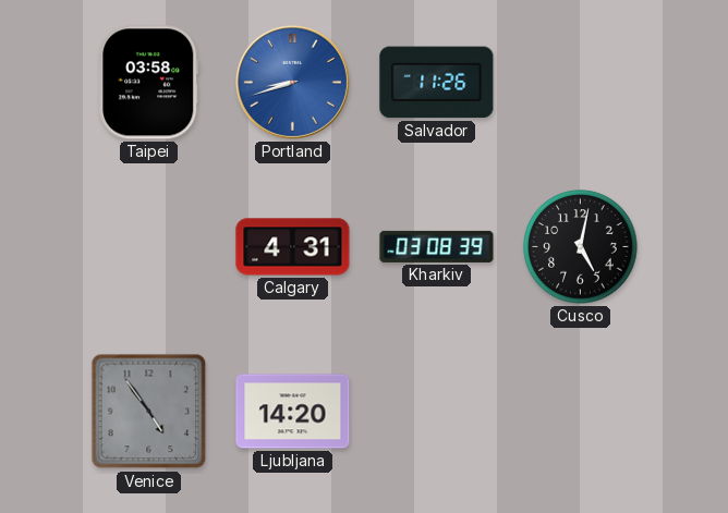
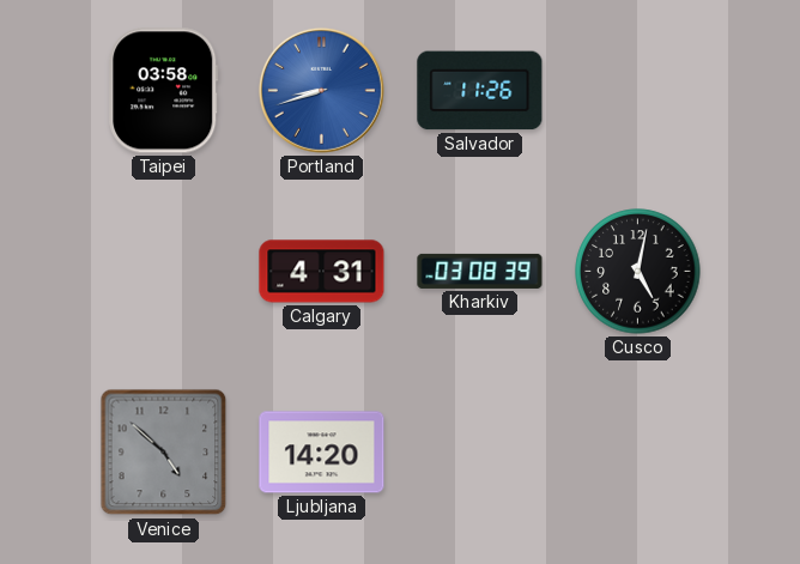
Venice: 4:54 -> 4:52
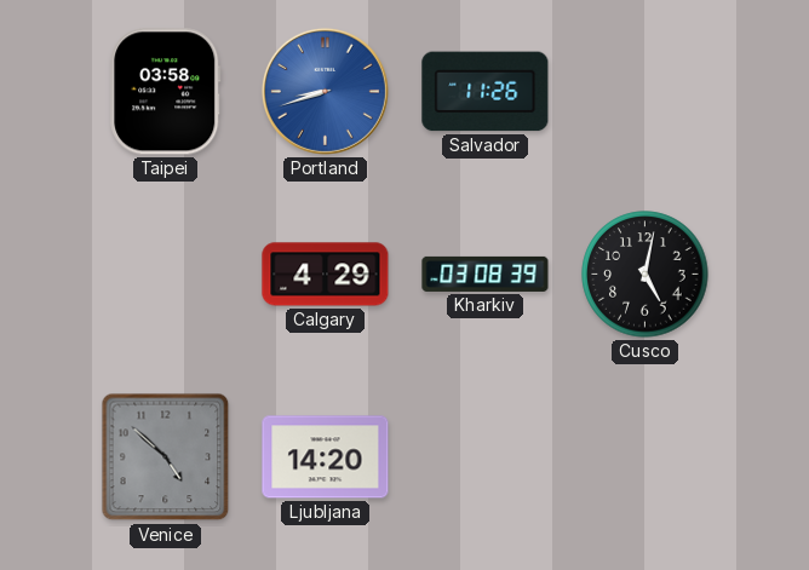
Calgary: 4:31 -> 4:29
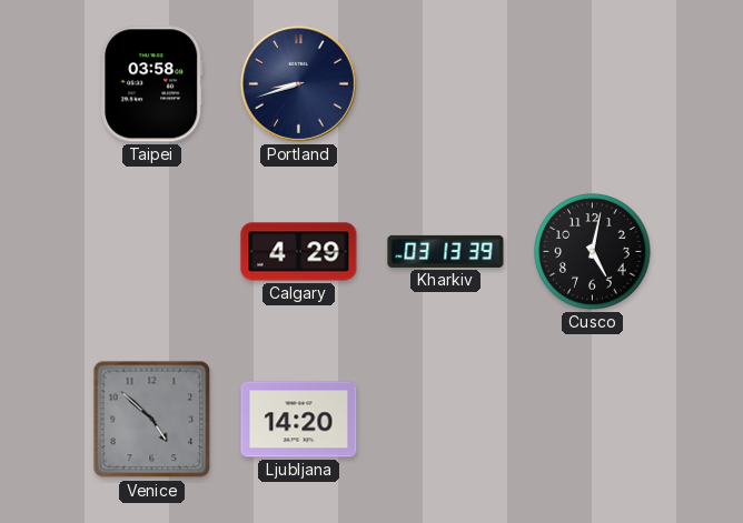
Portland dial: blue -> navy
Salvador: 11:26 -> none
Kharkiv: 03:08 -> 03:13
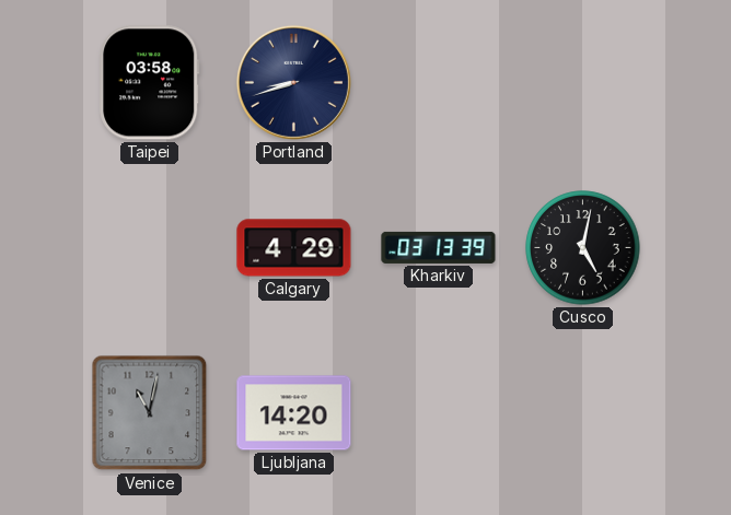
Venice: 4:52 -> 11:02
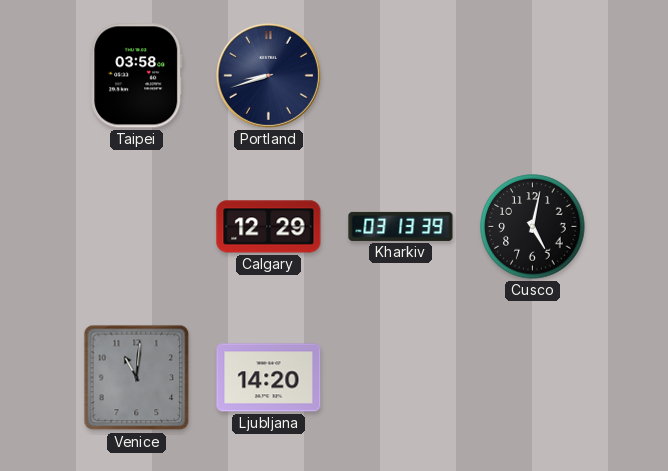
Calgary: 4:29 -> 12:29
Venice: 11:02 -> 11:01
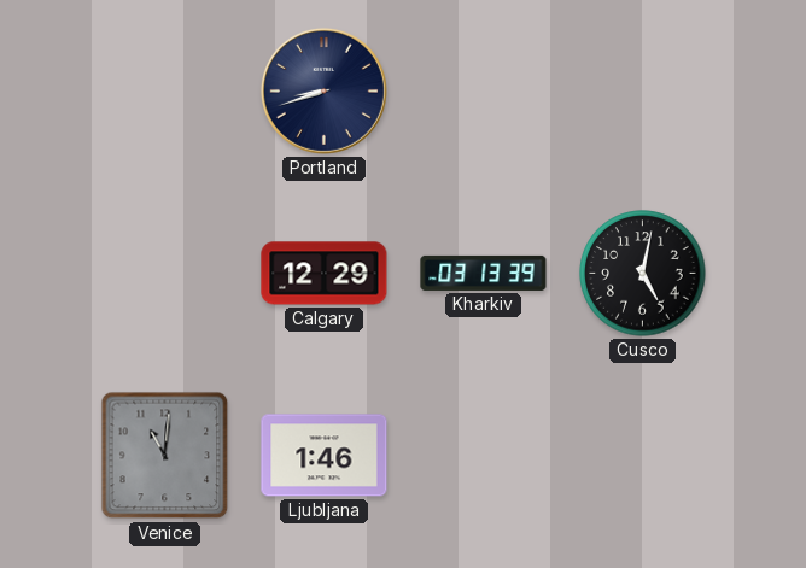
Taipei: 03:58 -> none
Ljubljana: 14:20 -> 1:46
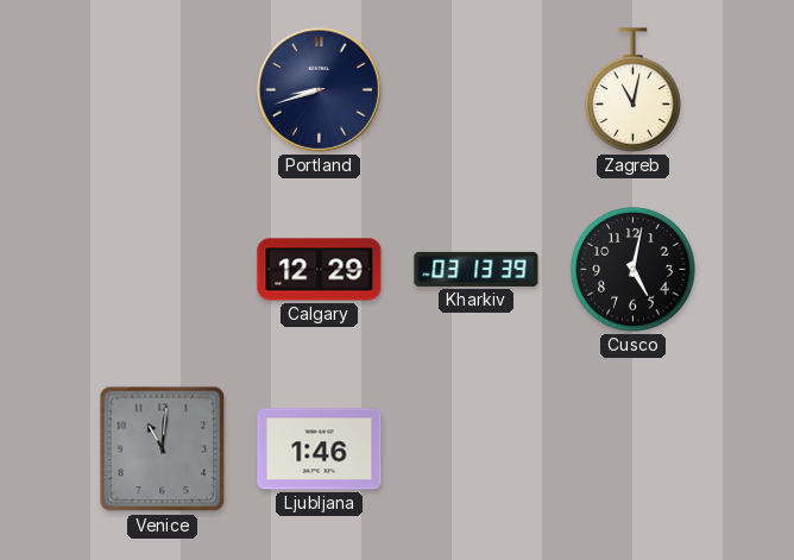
Zagreb: none -> 11:02
